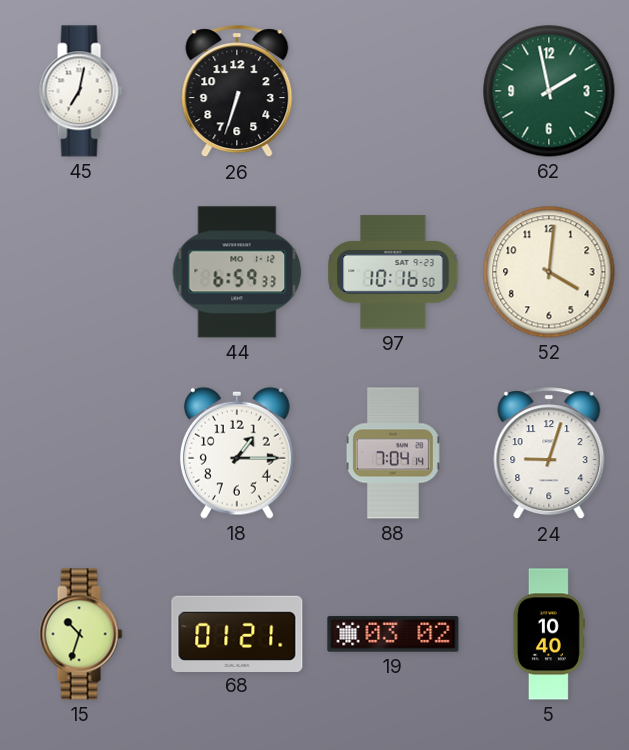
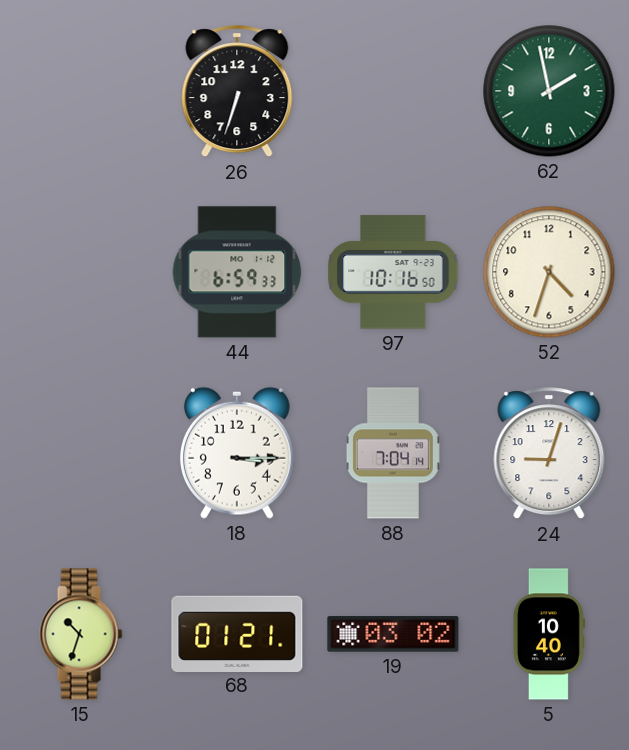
45: 7:02 -> none
52: 4:01 -> 4:33
18: 1:15 -> 3:15
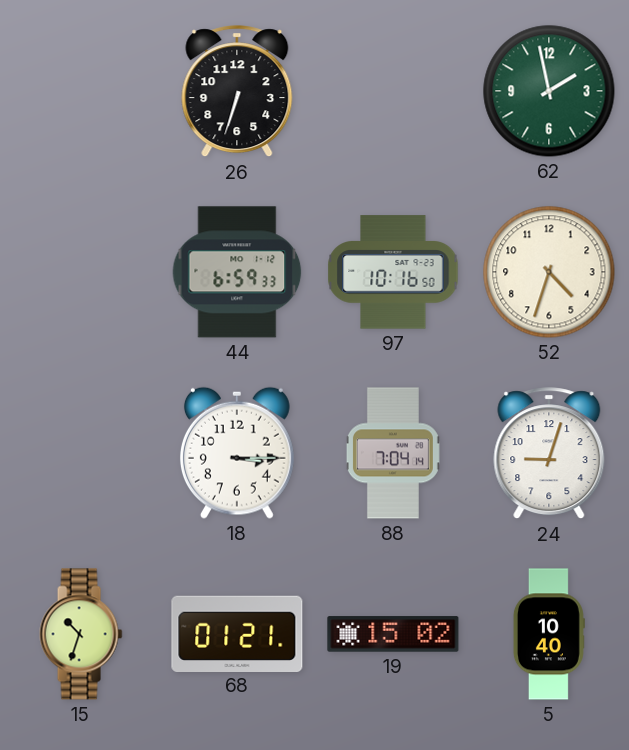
19: 03:02 -> 15:02
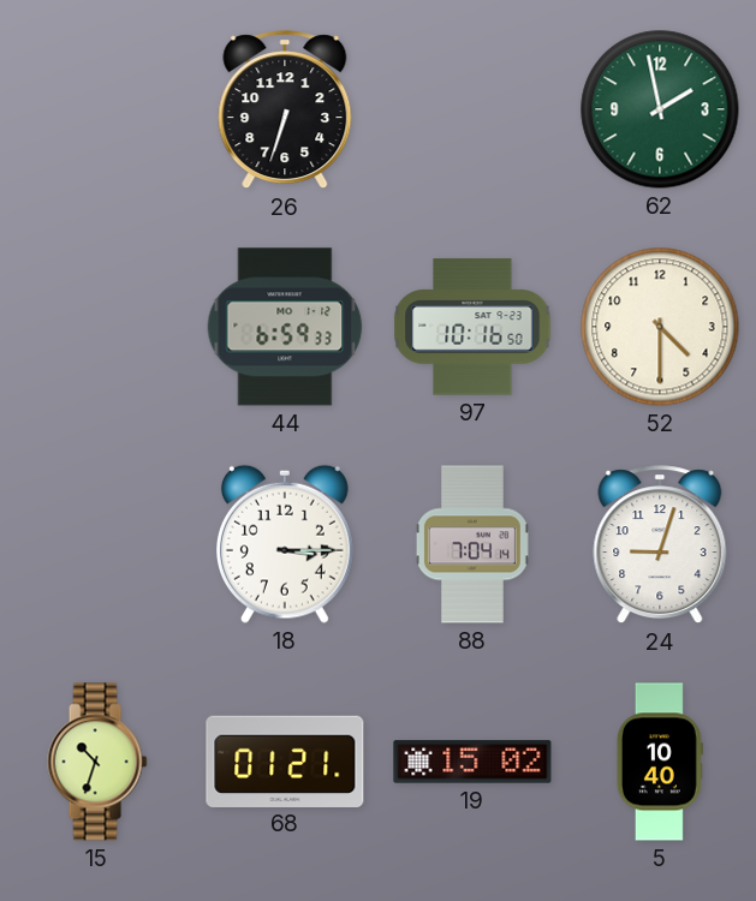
52: 4:33 -> 4:30
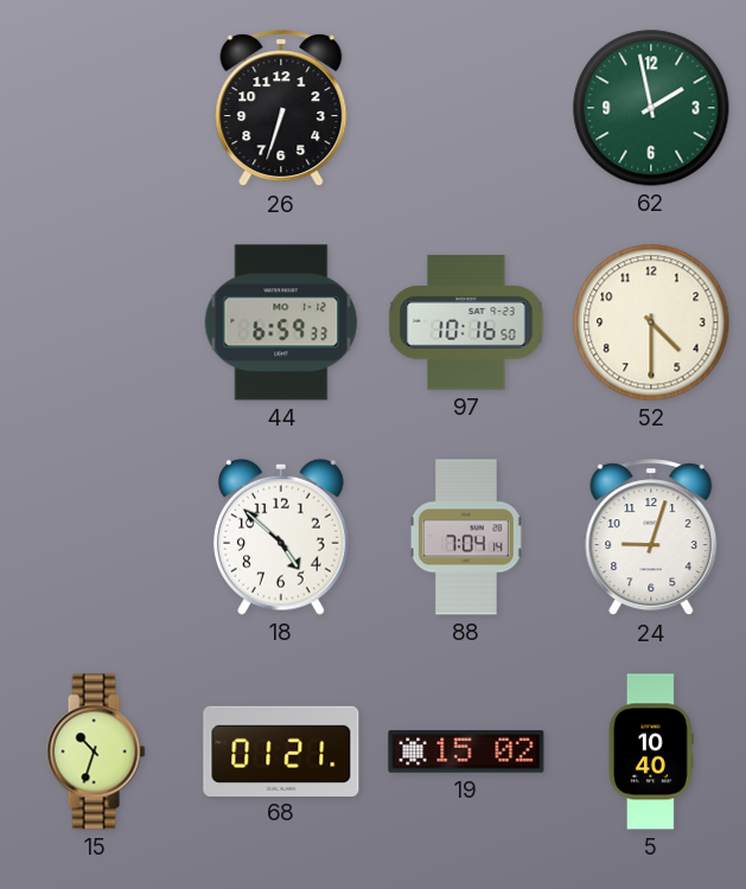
18: 3:15 -> 4:52
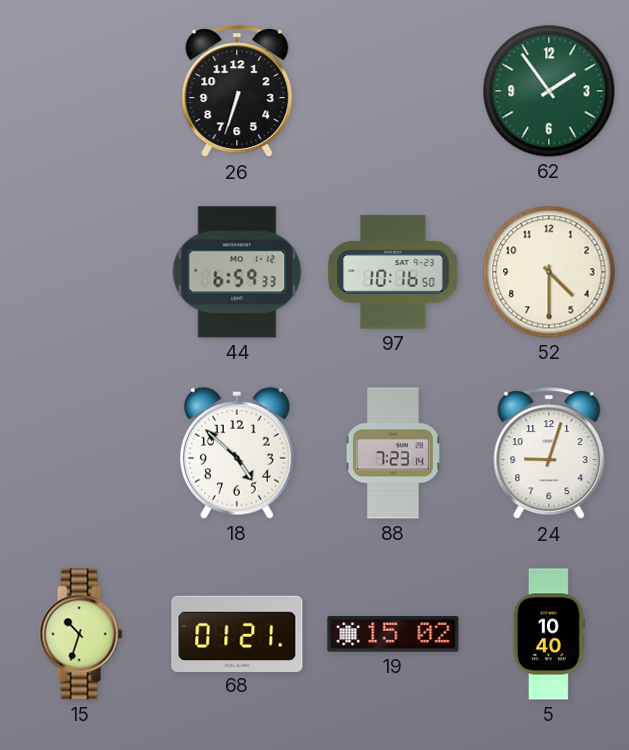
62: 1:58 -> 1:54
88: 7:04 -> 7:23
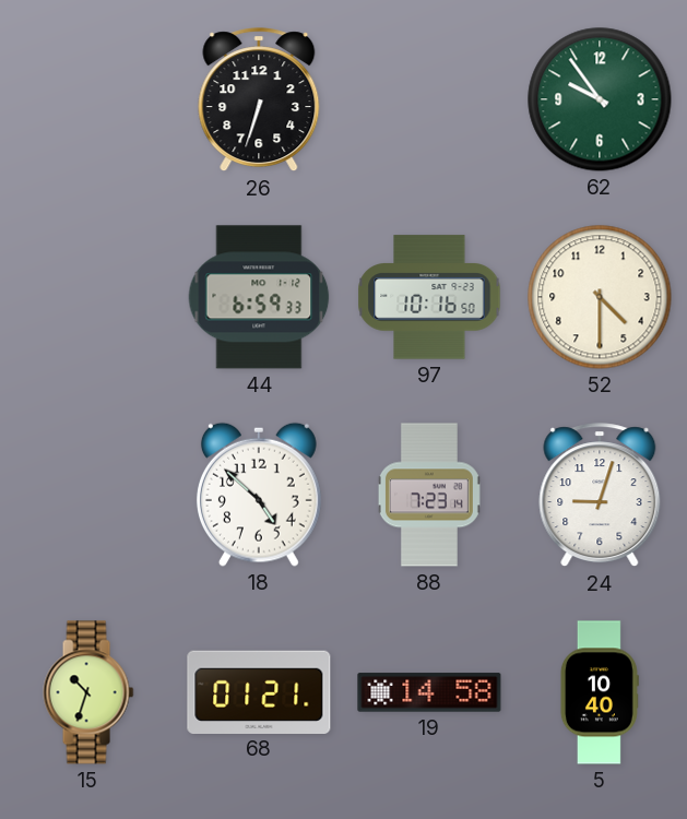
62: 1:54 -> 9:54
19: 15:02 -> 14:58
